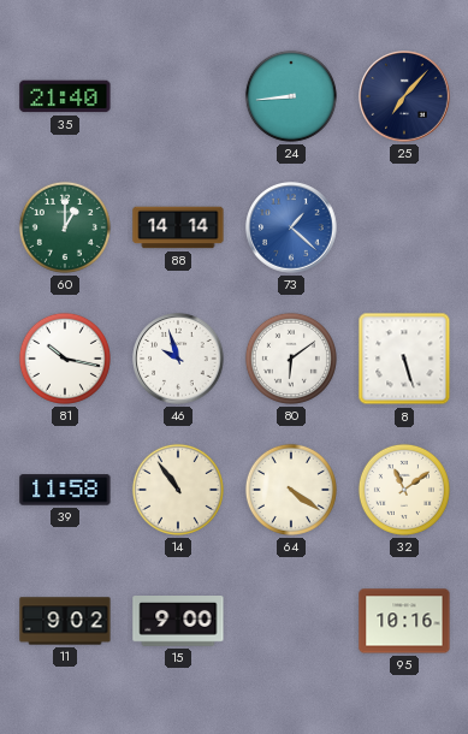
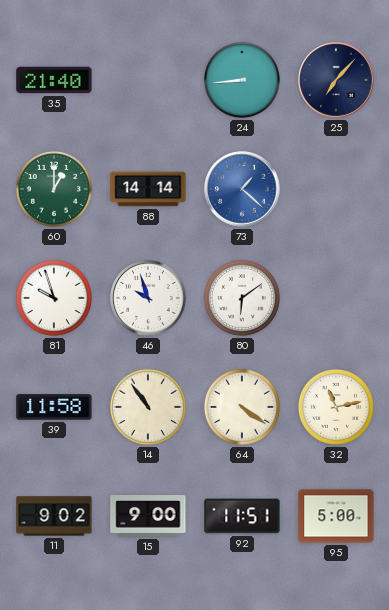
81: 10:17 -> 9:57
8: 5:27 -> none
32: 11:09 -> 11:13
92: none -> 11:51
95: 10:16 -> 5:00
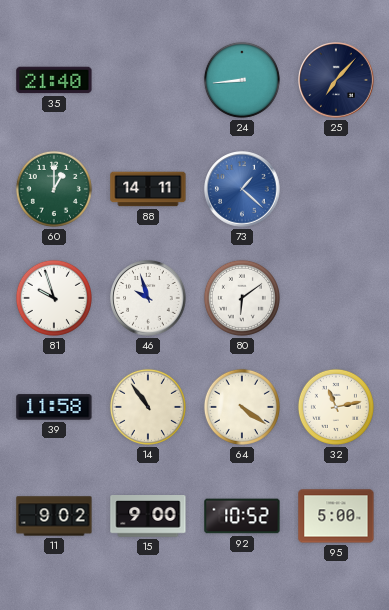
88: 14:14 -> 14:11
92: 11:51 -> 10:52
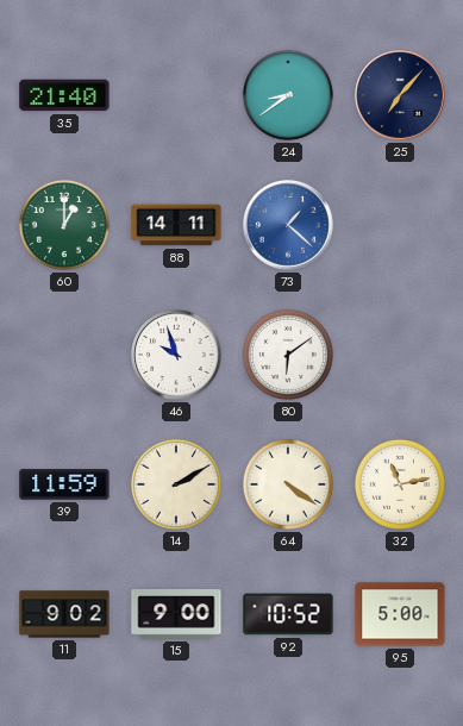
24: 8:44 -> 8:39
81: 9:57 -> none
39: 11:58 -> 11:59
14: 10:54 -> 2:10
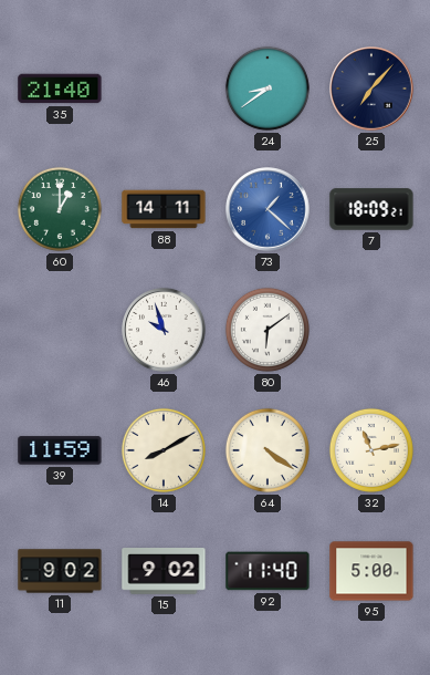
7: none -> 18:09
14: 2:10 -> 8:10
15: 9:00 -> 9:02
92: 10:52 -> 11:40
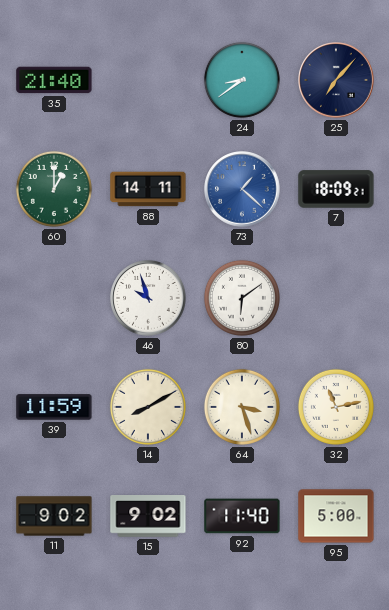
64: 4:21 -> 3:27
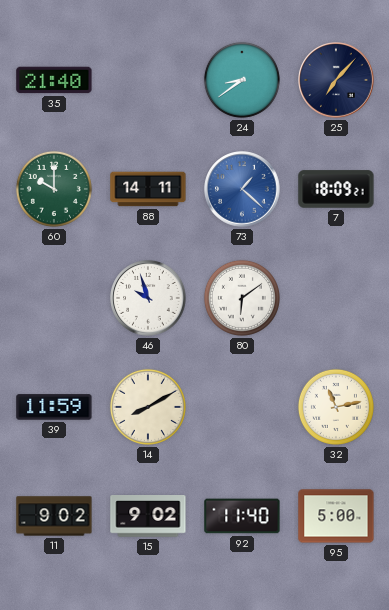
60: 1:00 -> 10:00
64: 3:27 -> none
